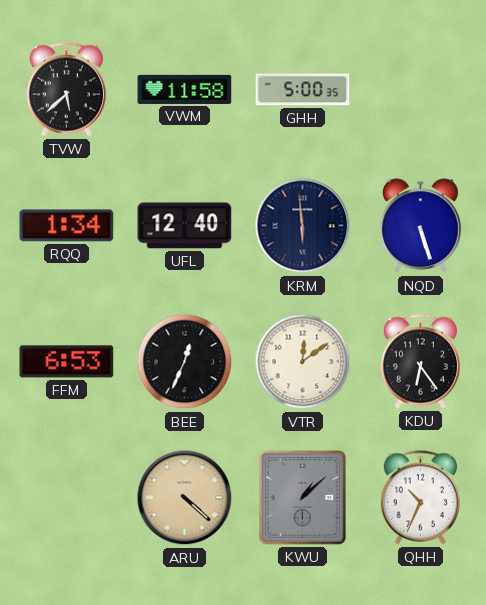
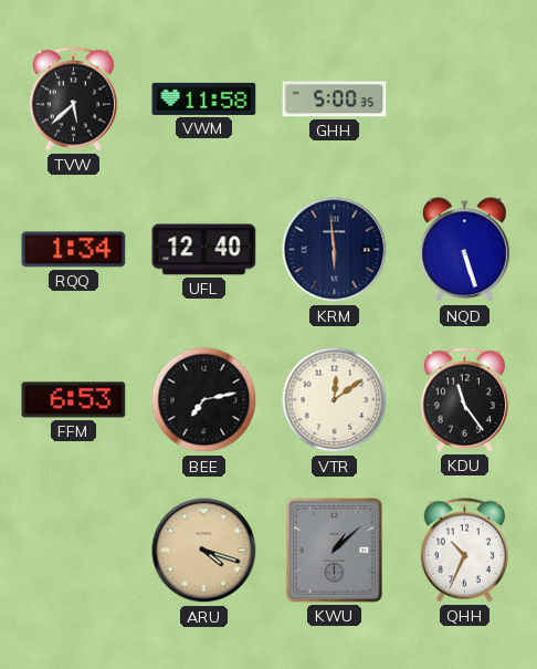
BEE: 12:34 -> 7:13
KDU: 6:24 -> 11:24
ARU: 4:22 -> 4:18
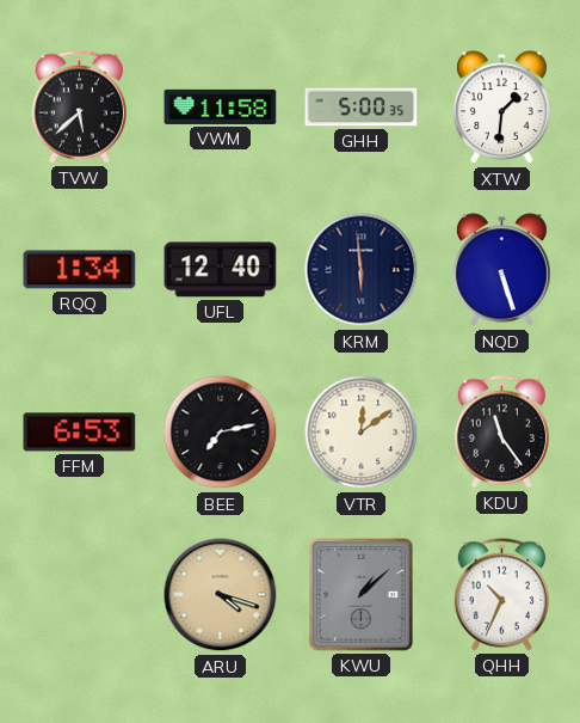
XTW: none -> 1:31
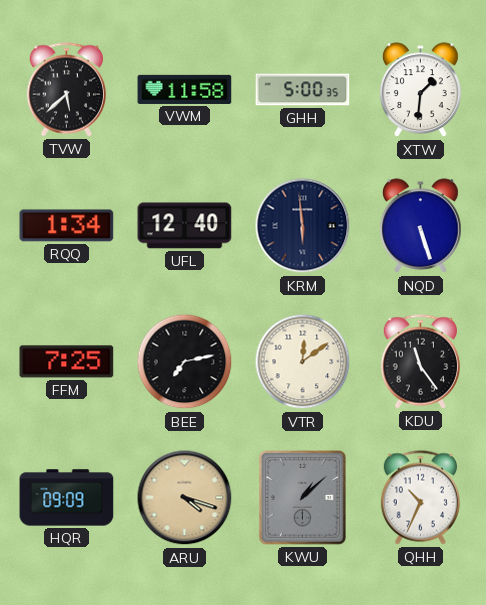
FFM: 6:53 -> 7:25
HQR: none -> 09:09
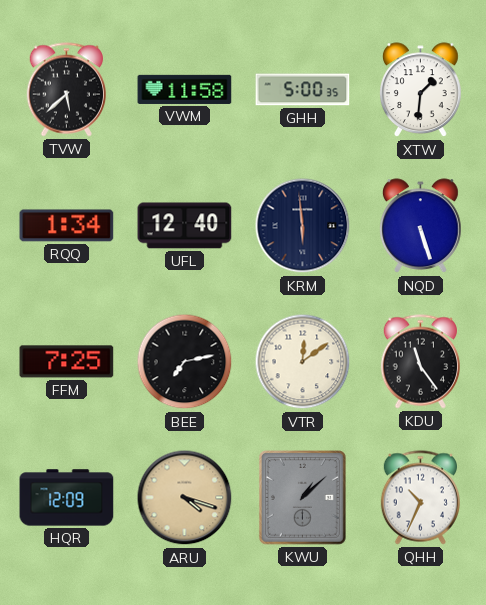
HQR: 09:09 -> 12:09
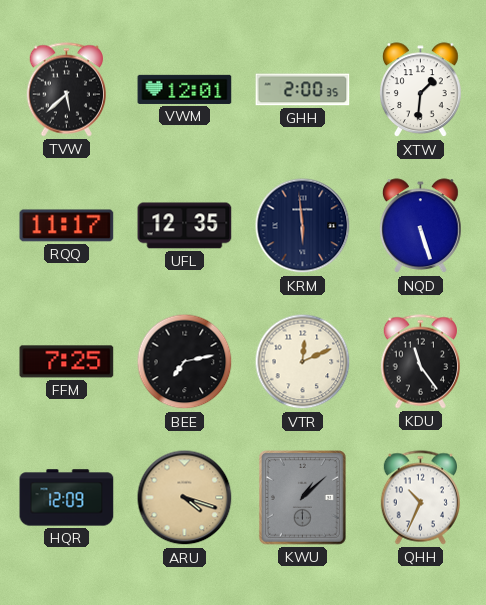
VWM: 11:58 -> 12:01
GHH: 5:00 -> 2:00
RQQ: 1:34 -> 11:17
UFL: 12:40 -> 12:35
VTR: 12:09 -> 12:11
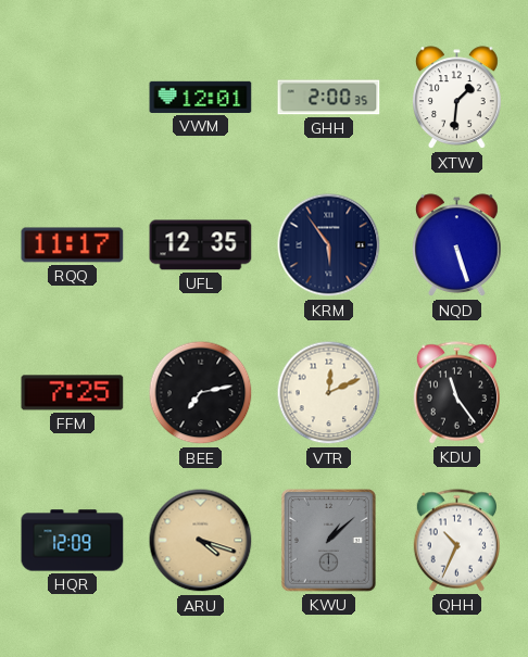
TVW: 5:38 -> none
KRM: 5:59 -> 5:54
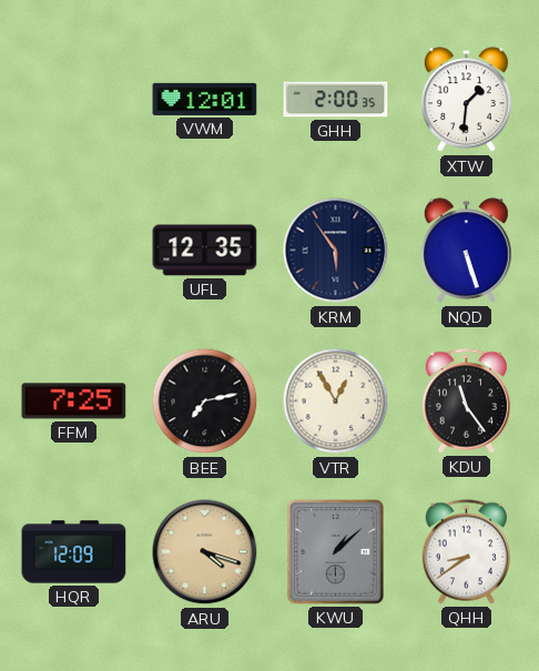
RQQ: 11:17 -> none
VTR: 12:11 -> 12:55
QHH: 10:34 -> 8:39
